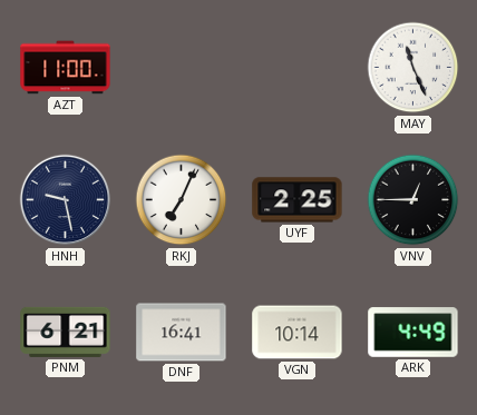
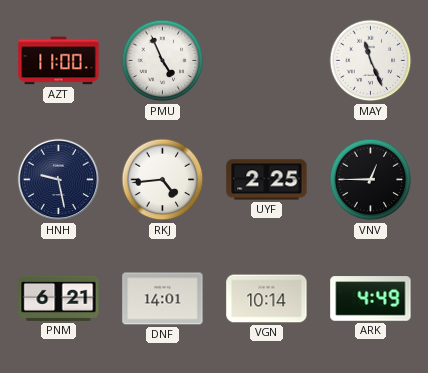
PMU: none -> 4:56
RKJ: 7:04 -> 4:44
DNF: 16:41 -> 14:01
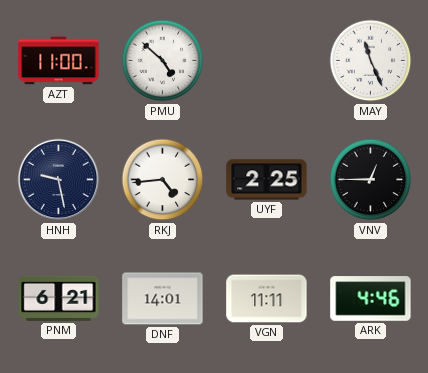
PMU: 4:56 -> 4:52
VGN: 10:14 -> 11:11
ARK: 4:49 -> 4:46
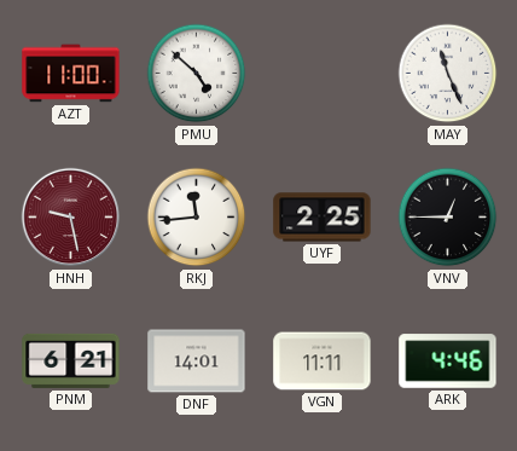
HNH dial: navy -> burgundy
RKJ: 4:44 -> 11:44
